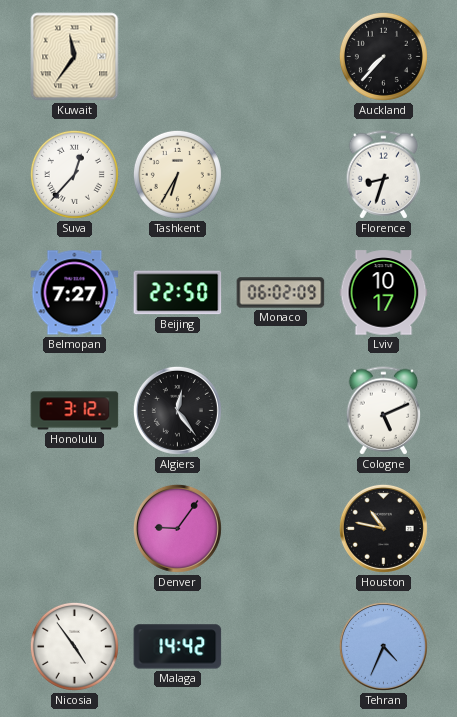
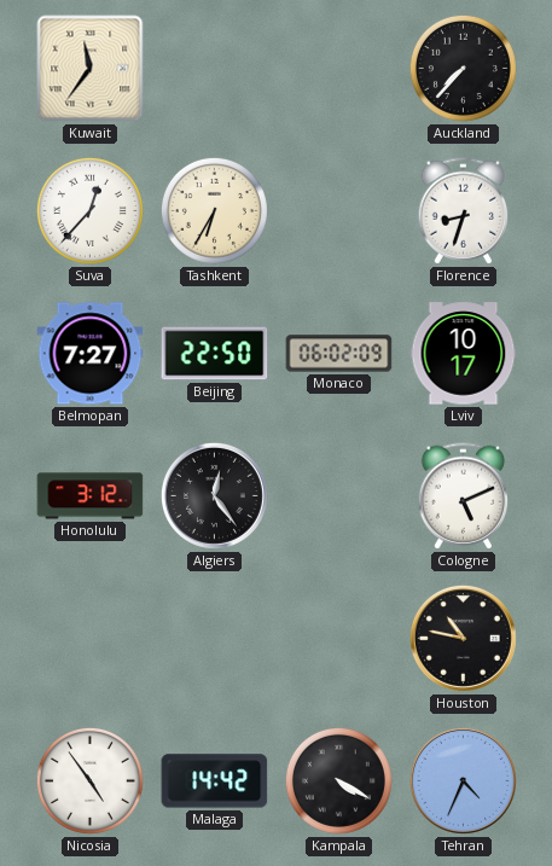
Denver: 9:06 -> none
Kampala: none -> 4:20
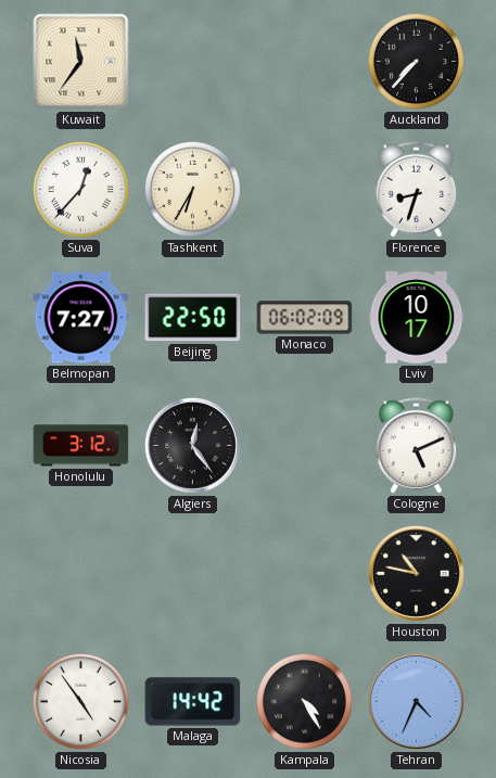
Kampala: 4:20 -> 4:25
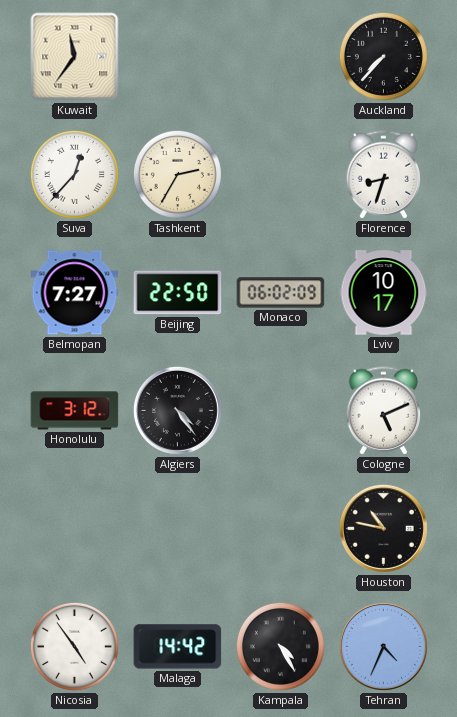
Tashkent: 6:35 -> 2:35
Algiers: 12:24 -> 4:24
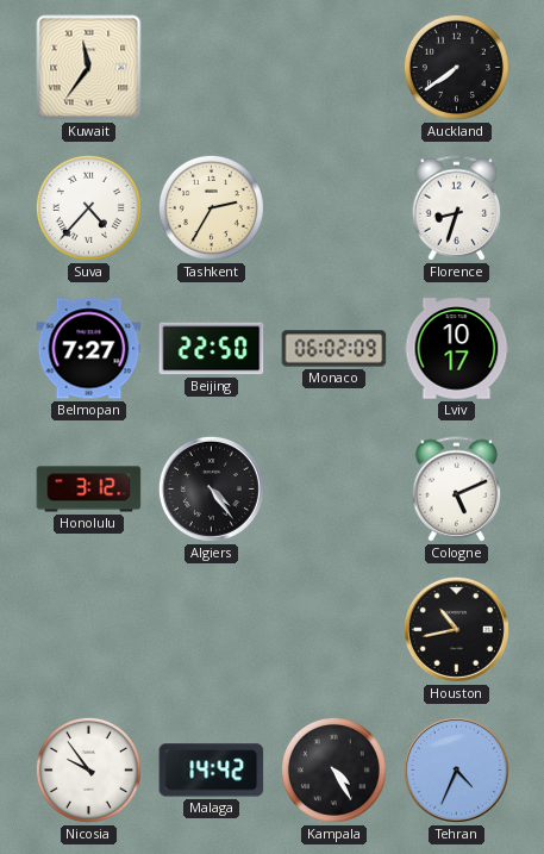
Auckland: 7:37 -> 7:39
Suva: 12:37 -> 4:37
Houston: 10:47 -> 10:43
Nicosia: 4:54 -> 9:54
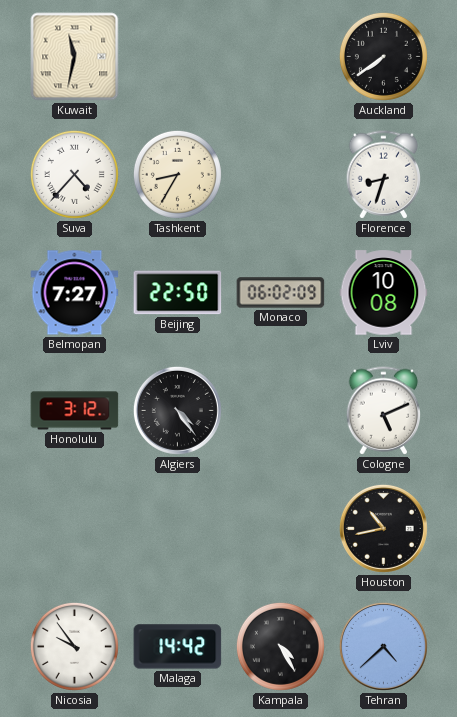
Kuwait: 11:36 -> 11:32
Tashkent: 2:35 -> 8:35
Lviv: 10:17 -> 10:08
Tehran: 4:34 -> 4:38
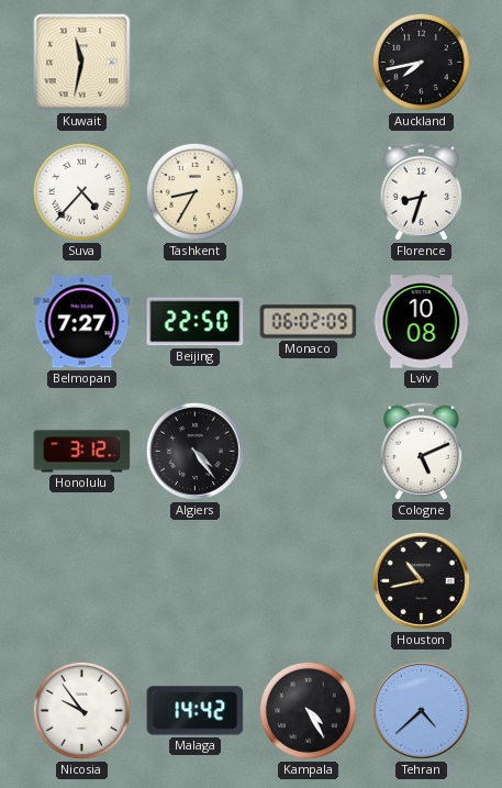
Auckland: 7:39 -> 7:43
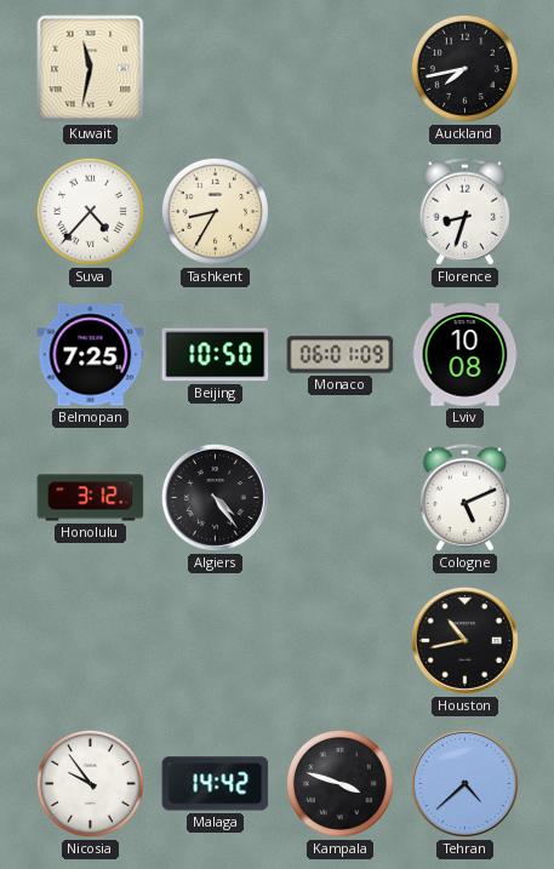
Belmopan: 7:27 -> 7:25
Beijing: 22:50 -> 10:50
Monaco: 06:02 -> 06:01
Kampala: 4:25 -> 3:48
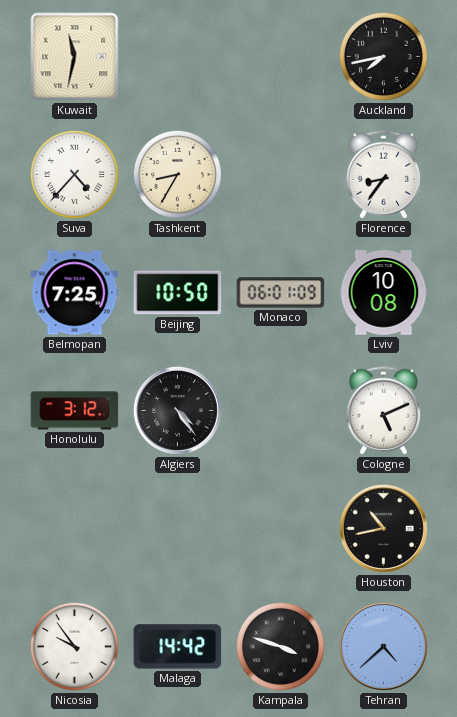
Florence: 8:33 -> 8:36
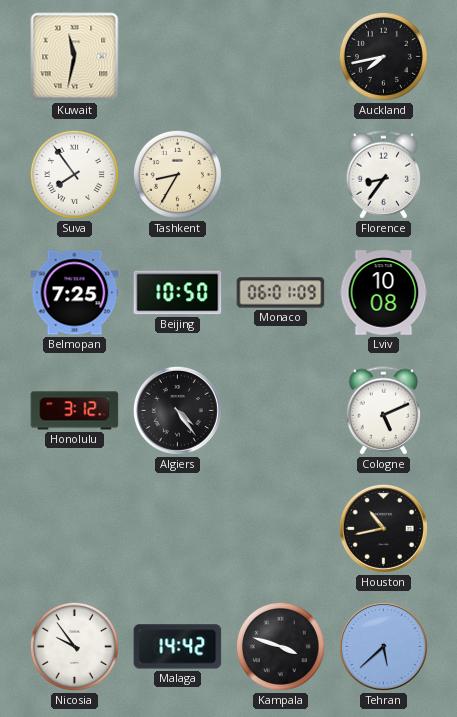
Suva: 4:37 -> 7:54
Tehran: 4:38 -> 5:38
